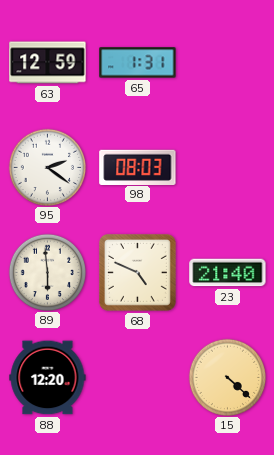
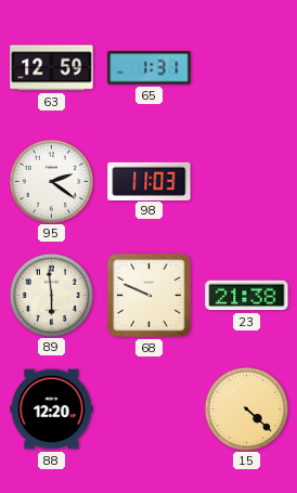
98: 08:03 -> 11:03
68: 4:49 -> 9:49
23: 21:40 -> 21:38
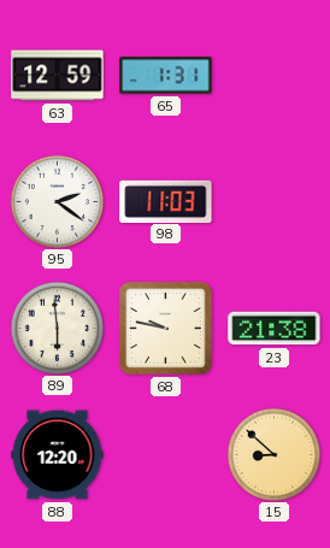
68: 9:49 -> 9:47
15: 4:22 -> 8:52
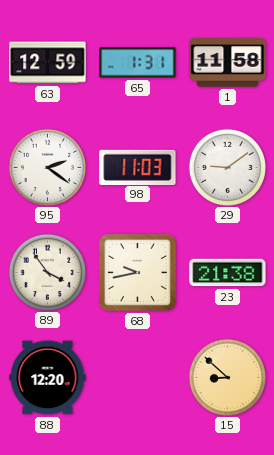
1: none -> 11:58
29: none -> 9:09
89: 5:59 -> 3:54
68: 9:47 -> 9:43
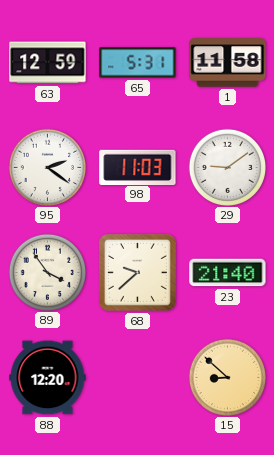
65: 1:31 -> 5:31
68: 9:43 -> 9:38
23: 21:38 -> 21:40
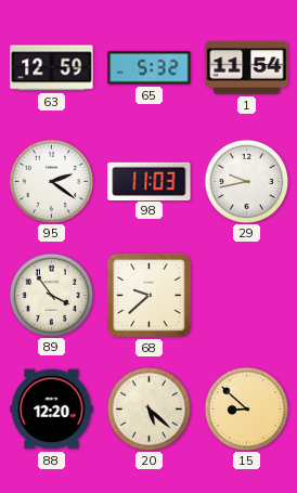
65: 5:31 -> 5:32
1: 11:58 -> 11:54
29: 9:09 -> 9:43
23: 21:40 -> none
20: none -> 5:22
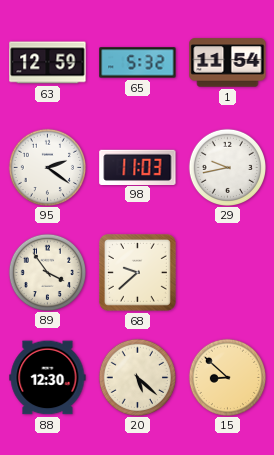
88: 12:20 -> 12:30
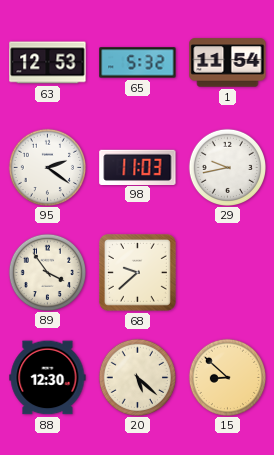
63: 12:59 -> 12:53
